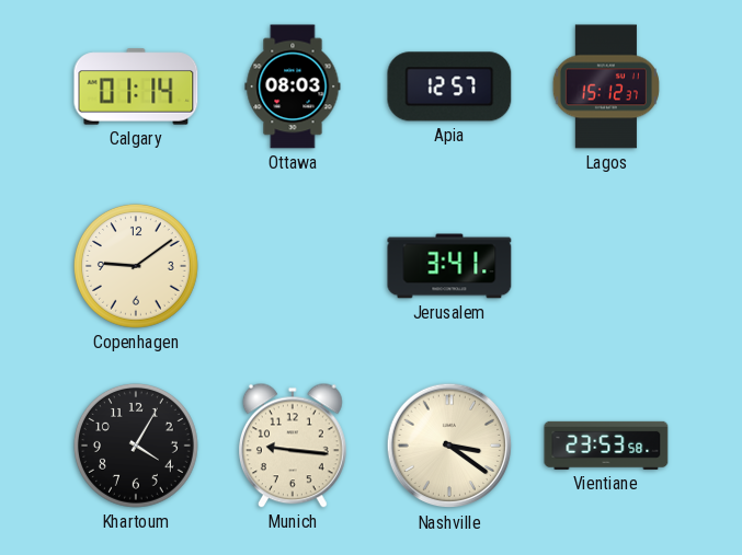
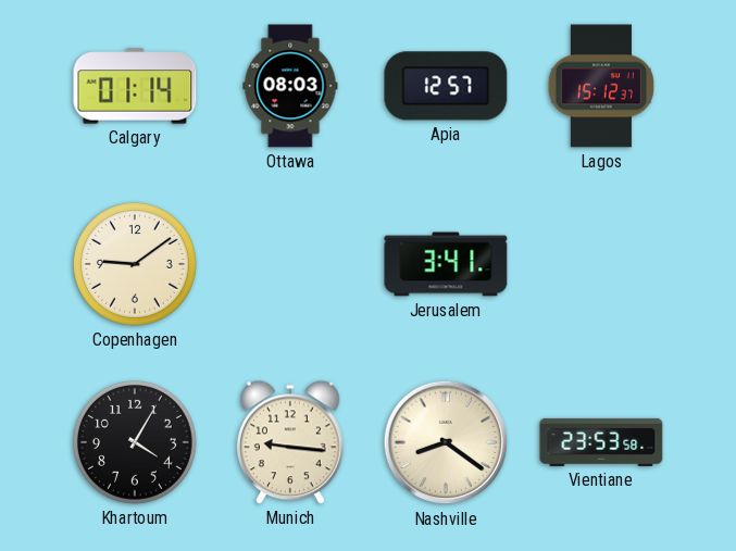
Nashville: 3:21 -> 8:21
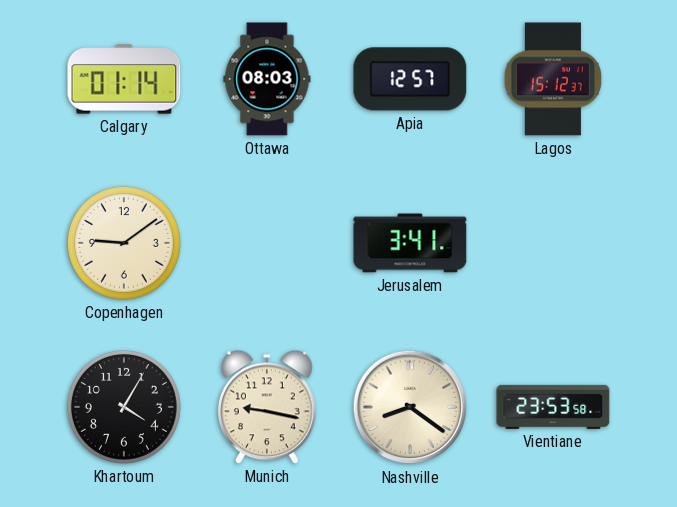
Munich: 9:16 -> 9:17
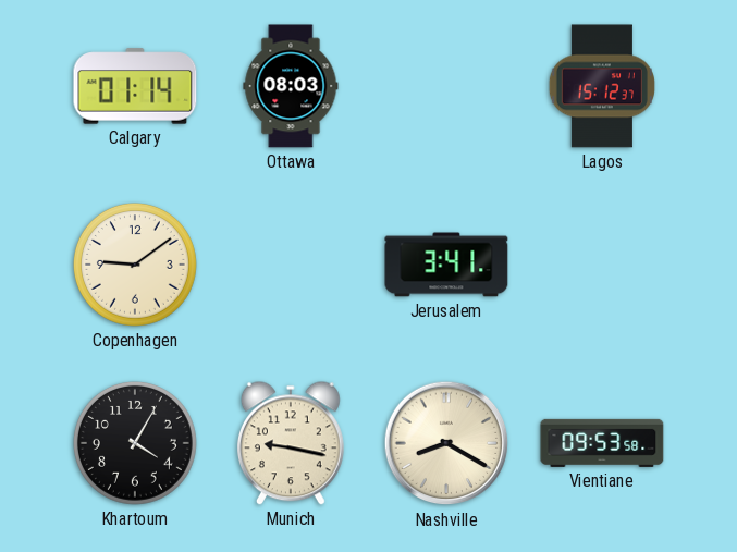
Apia: 12:57 -> none
Nashville: 8:21 -> 8:20
Vientiane: 23:53 -> 09:53
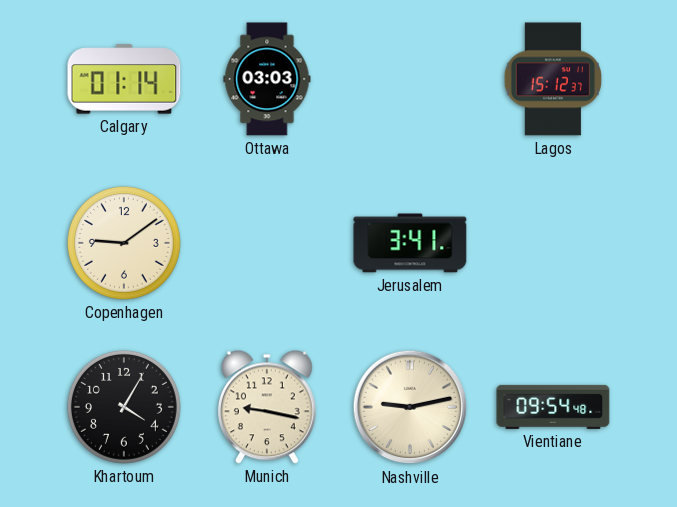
Ottawa: 08:03 -> 03:03
Nashville: 8:20 -> 9:13
Vientiane: 09:53 -> 09:54
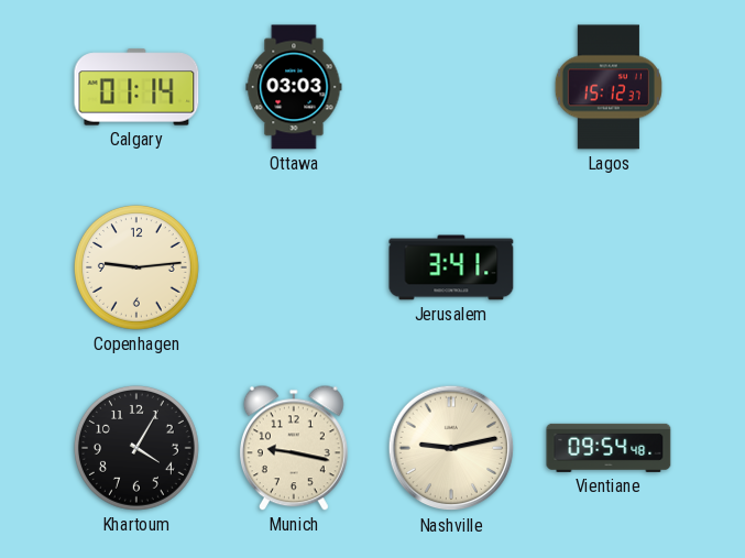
Copenhagen: 9:09 -> 9:14
